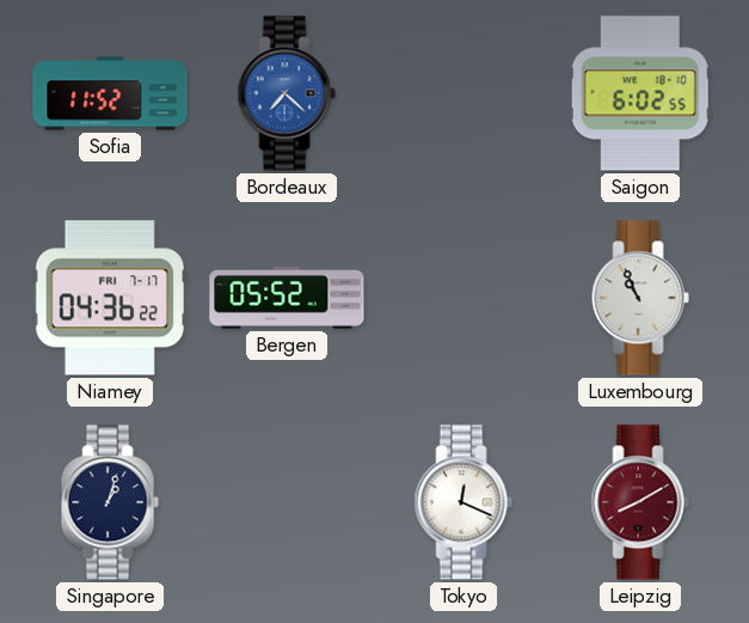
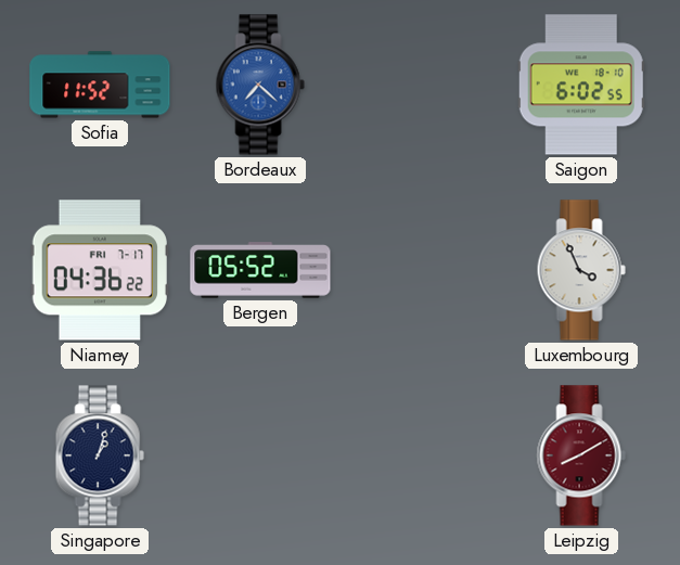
Luxembourg: 10:56 -> 3:56
Tokyo: 12:19 -> none
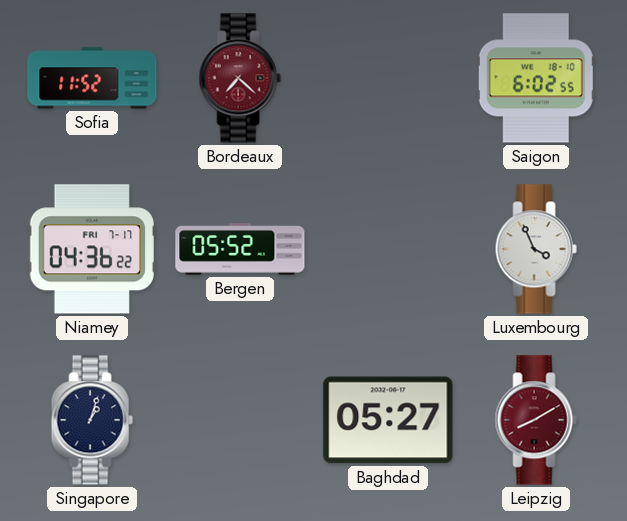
Bordeaux dial: blue -> burgundy
Baghdad: none -> 05:27
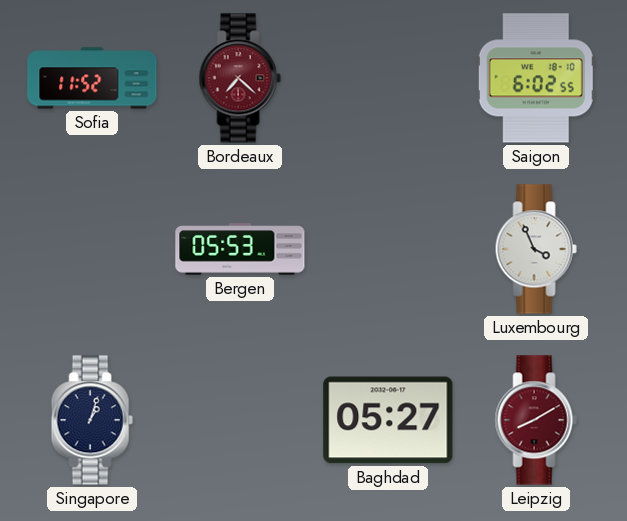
Niamey: 04:36 -> none
Bergen: 05:52 -> 05:53
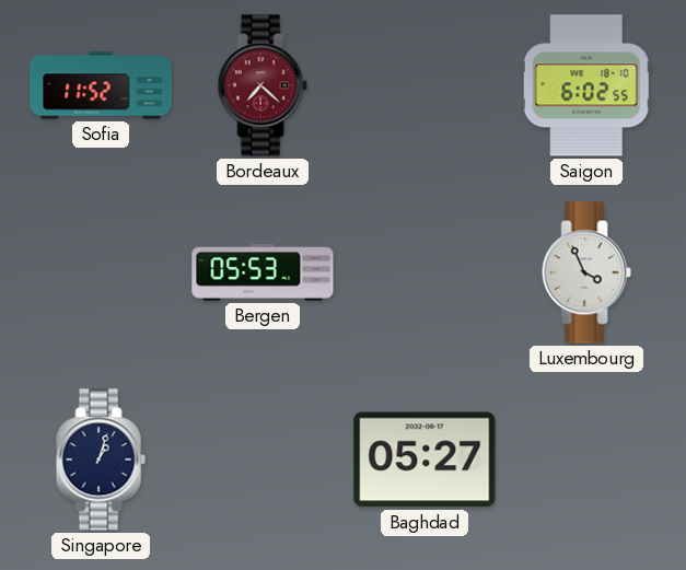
Leipzig: 8:10 -> none
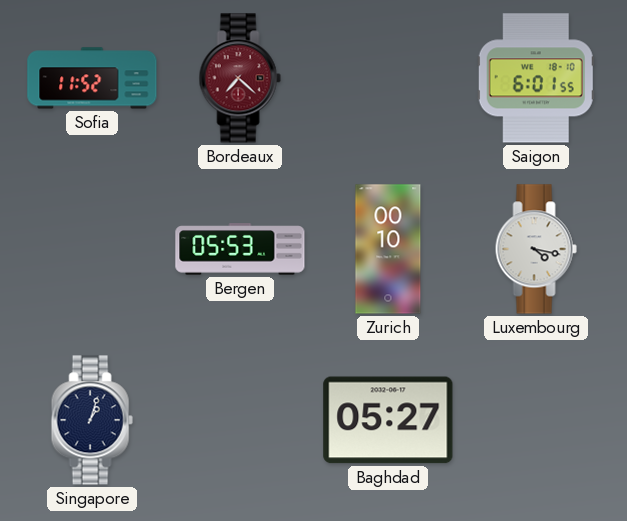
Saigon: 6:02 -> 6:01
Zurich: none -> 00:10
Luxembourg: 3:56 -> 4:17
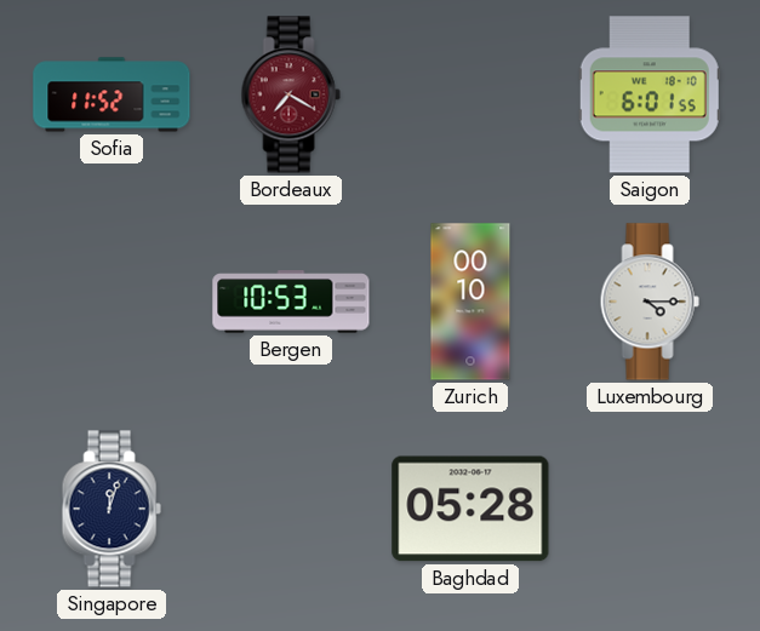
Bordeaux: 7:22 -> 7:20
Bergen: 05:53 -> 10:53
Luxembourg: 4:17 -> 4:15
Singapore: 1:03 -> 12:03
Baghdad: 05:27 -> 05:28
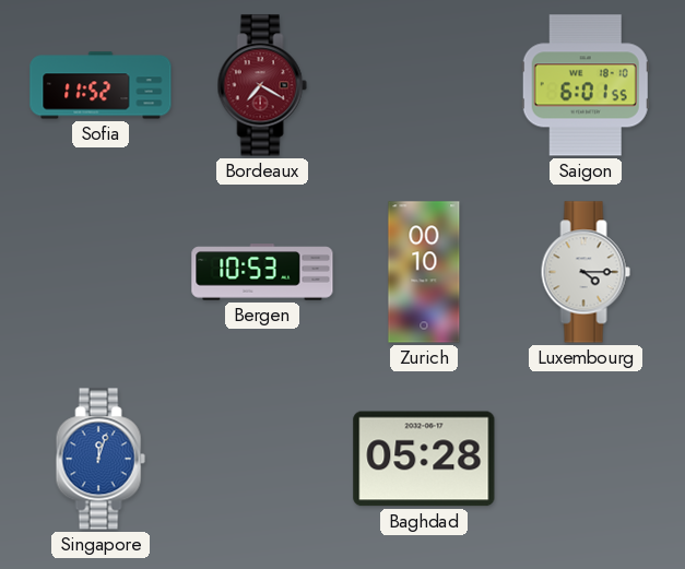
Singapore dial: navy -> blue
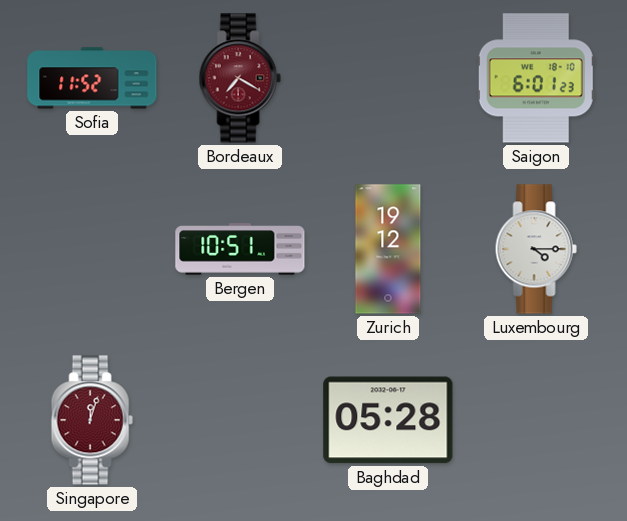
Saigon: 6:01:55 -> 6:01:23
Bergen: 10:53 -> 10:51
Zurich: 00:10 -> 19:12
Singapore dial: blue -> burgundy
